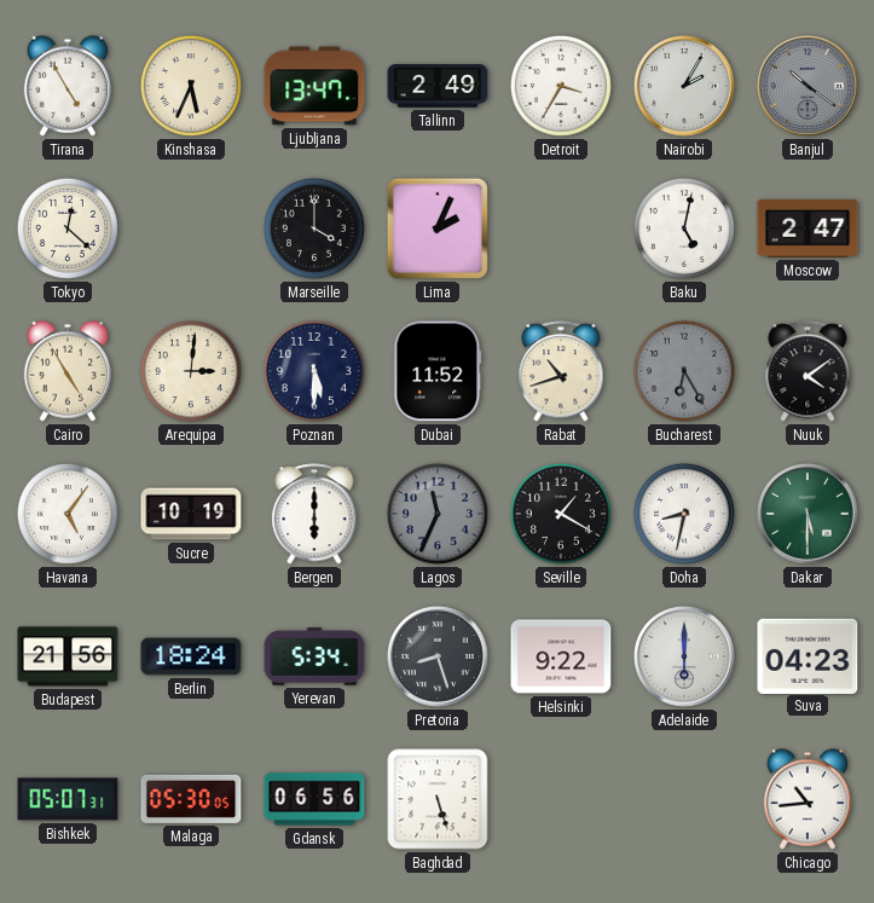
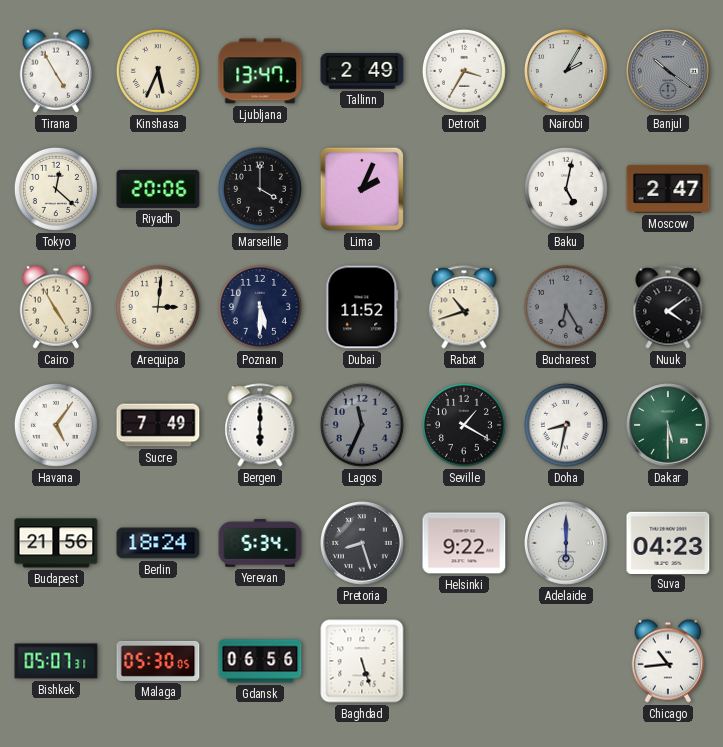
Riyadh: none -> 20:06
Sucre: 10:19 -> 7:49
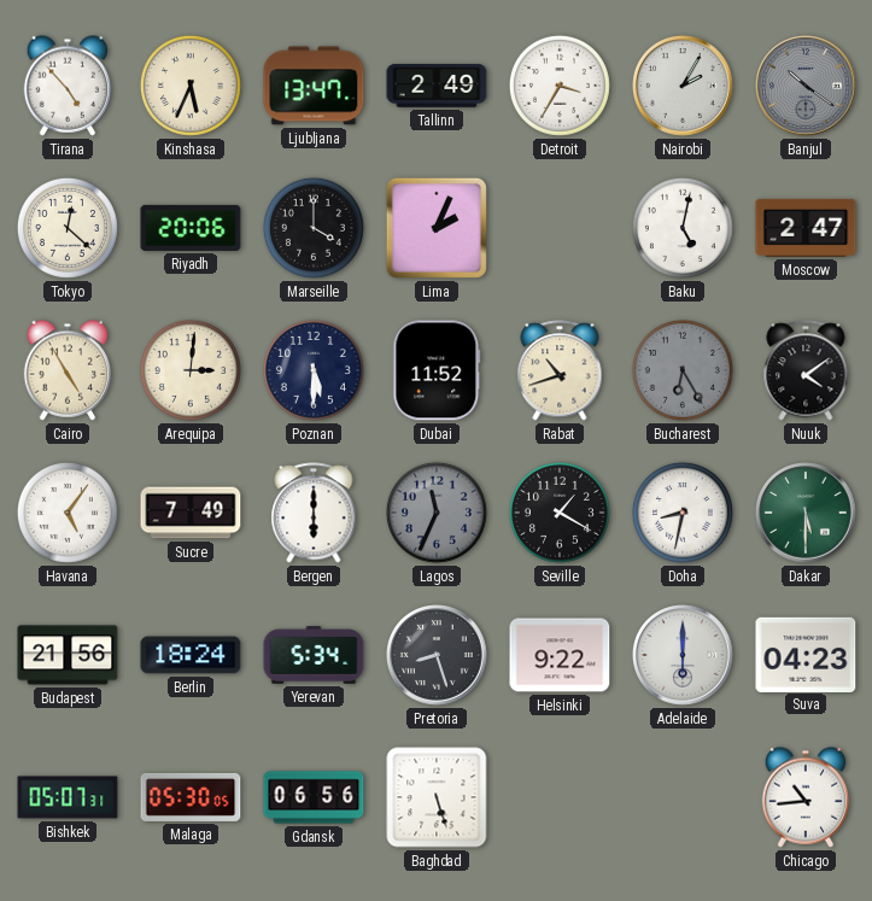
Tirana: 4:55 -> 4:53
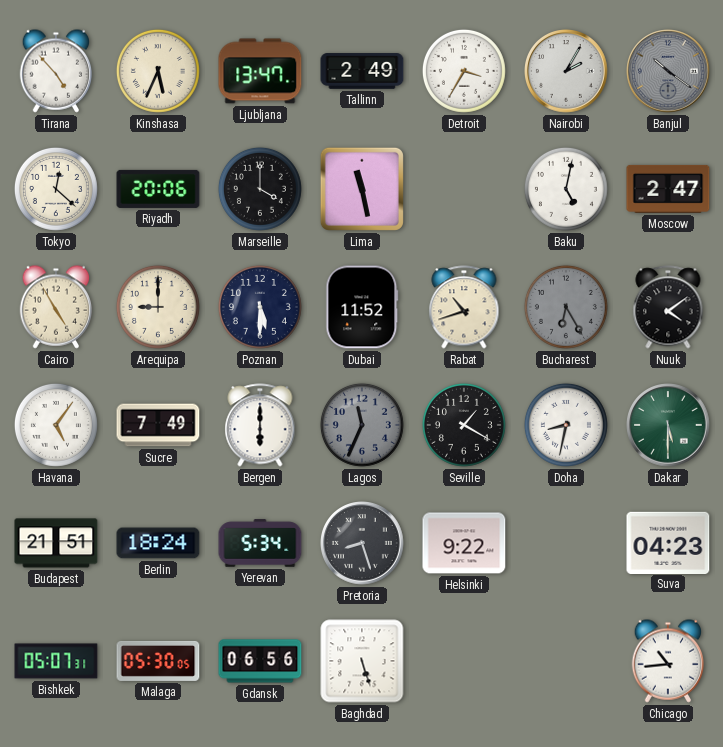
Lima: 2:04 -> 11:28
Arequipa: 3:01 -> 9:00
Budapest: 21:56 -> 21:51
Adelaide: 6:00 -> none
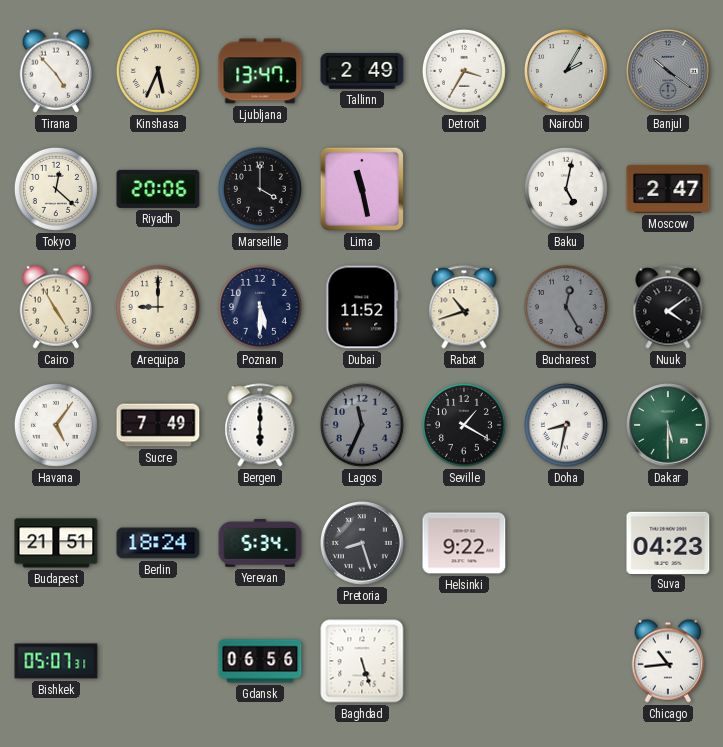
Bucharest: 6:25 -> 12:25
Malaga: 05:30 -> none
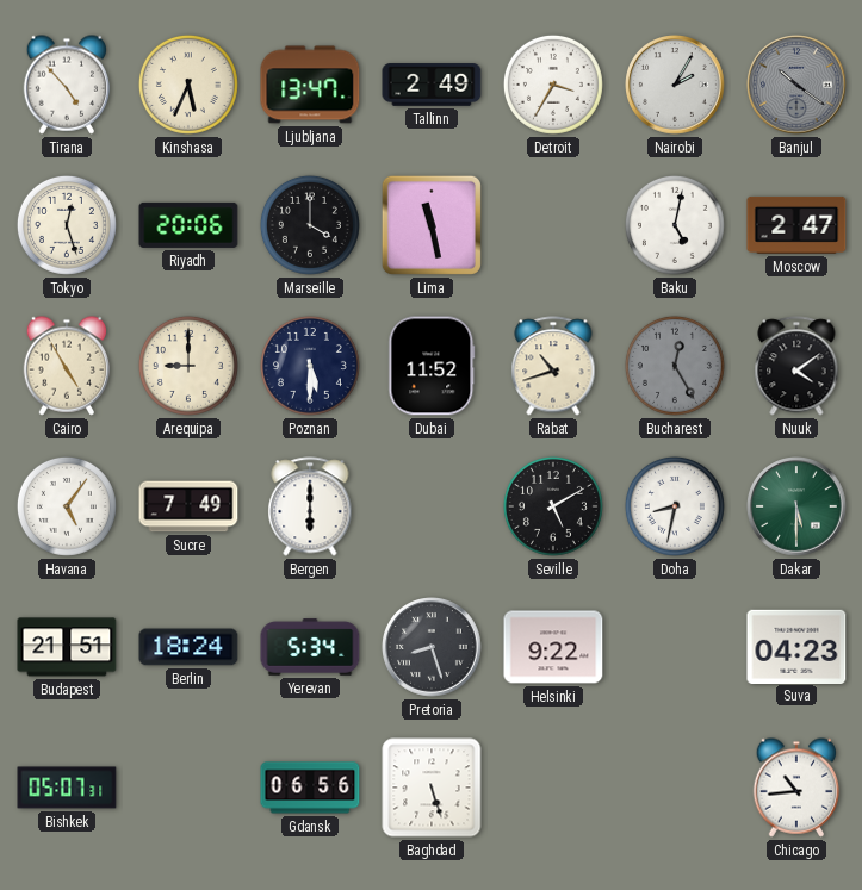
Tokyo: 12:22 -> 12:27
Lagos: 11:34 -> none
Seville: 1:20 -> 5:10
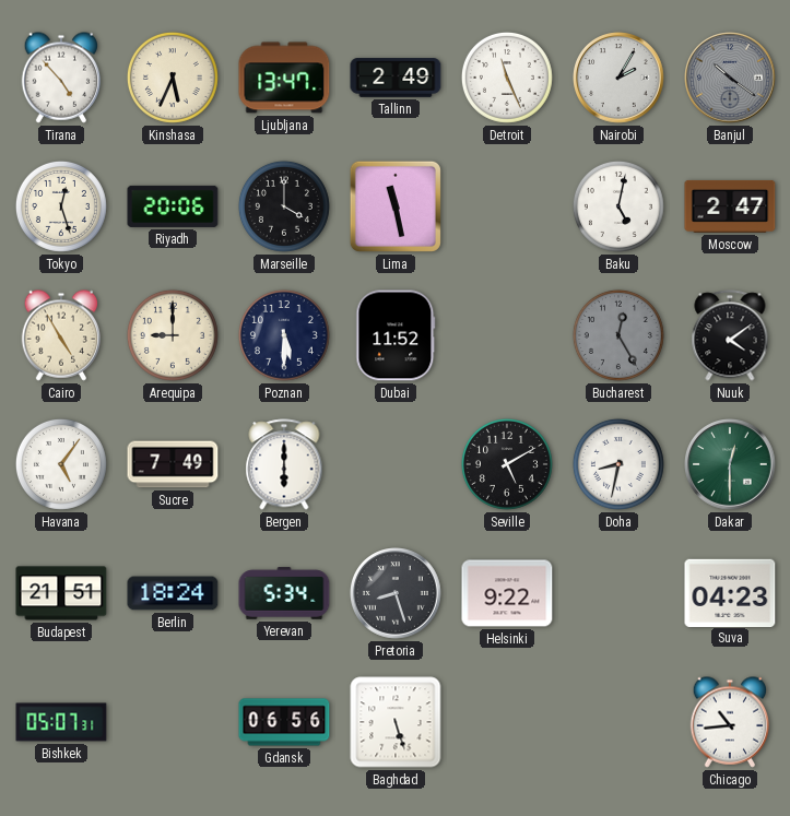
Detroit: 3:35 -> 11:26
Rabat: 10:42 -> none
Dakar: 5:30 -> 12:30
